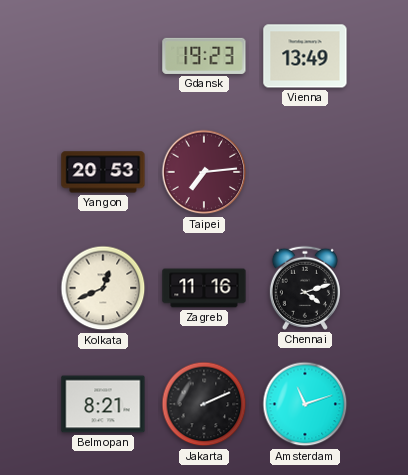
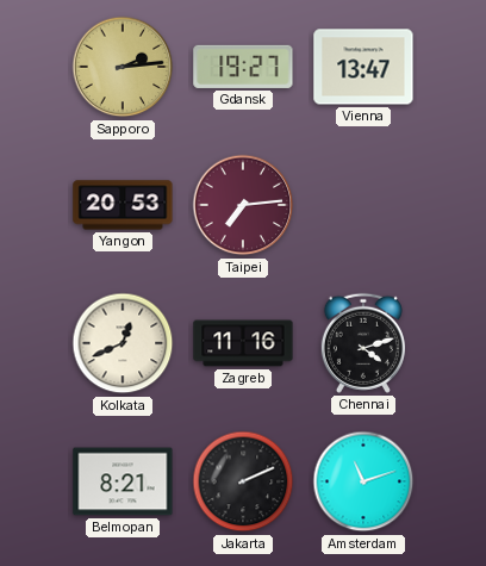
Sapporo: none -> 2:14
Gdansk: 19:23 -> 19:27
Vienna: 13:49 -> 13:47
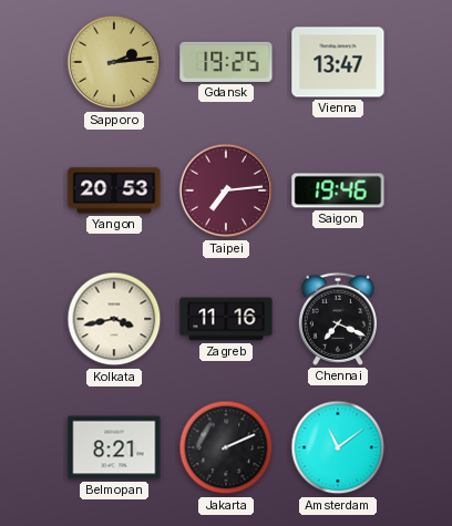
Gdansk: 19:27 -> 19:25
Saigon: none -> 19:46
Kolkata: 12:41 -> 3:43
Chennai: 4:12 -> 7:19
Amsterdam: 11:12 -> 11:09
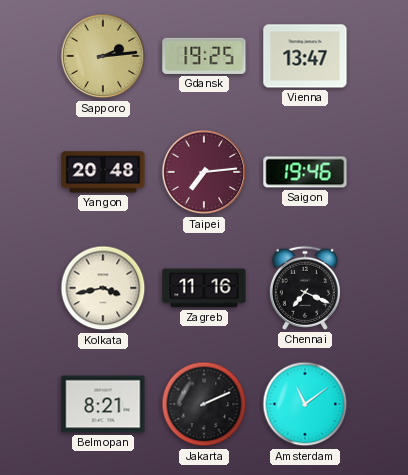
Yangon: 20:53 -> 20:48
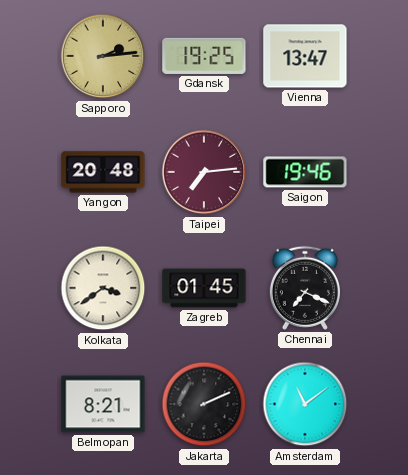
Kolkata: 3:43 -> 3:39
Zagreb: 11:16 -> 01:45
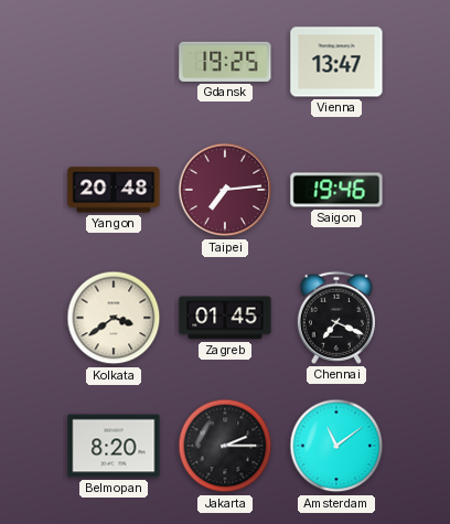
Sapporo: 2:14 -> none
Belmopan: 8:21 -> 8:20
Jakarta: 2:11 -> 2:15
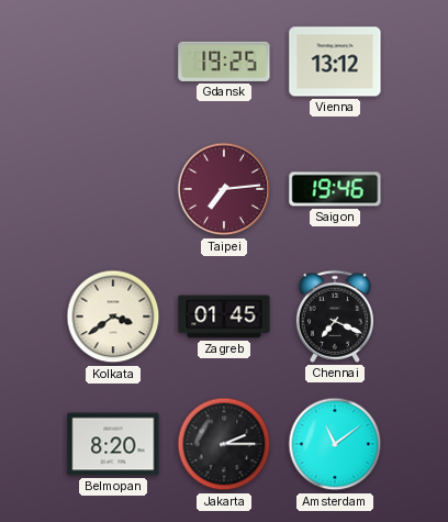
Vienna: 13:47 -> 13:12
Yangon: 20:48 -> none
